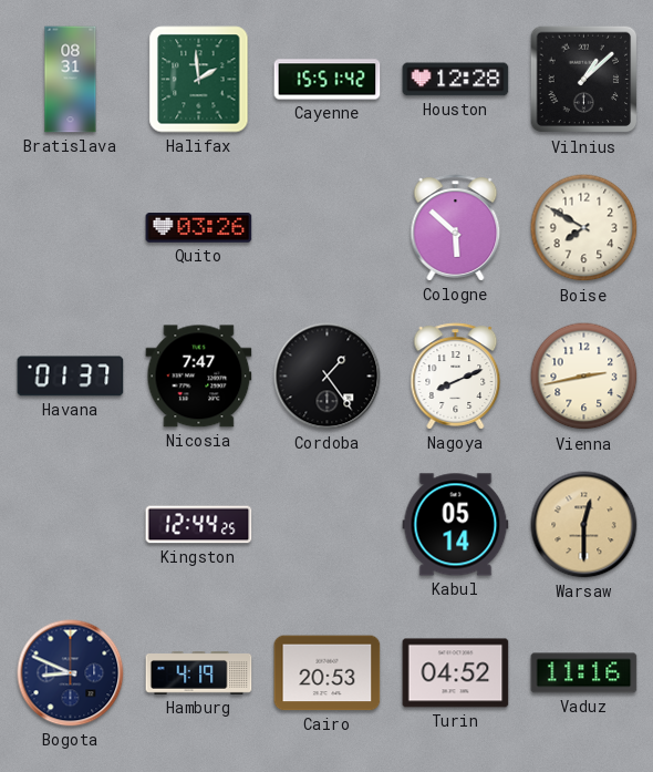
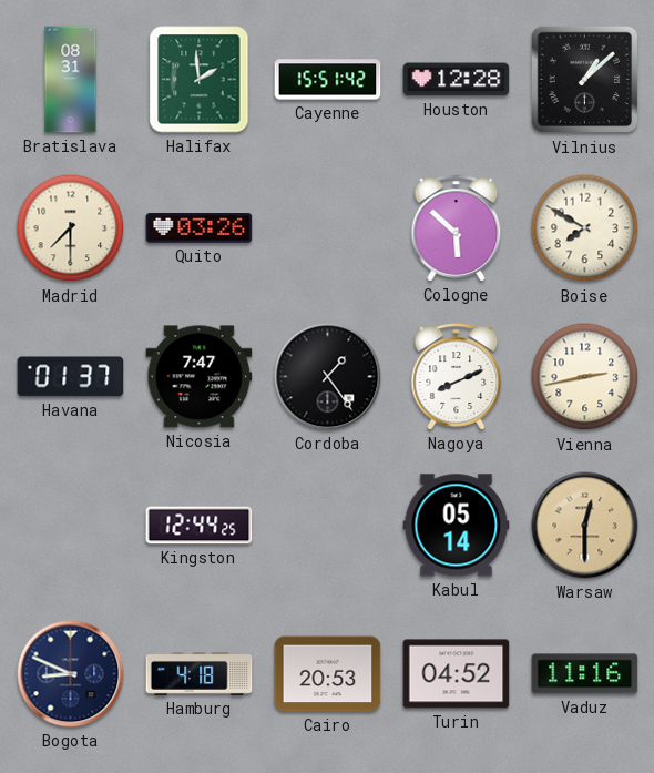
Madrid: none -> 7:30
Hamburg: 4:19 -> 4:18
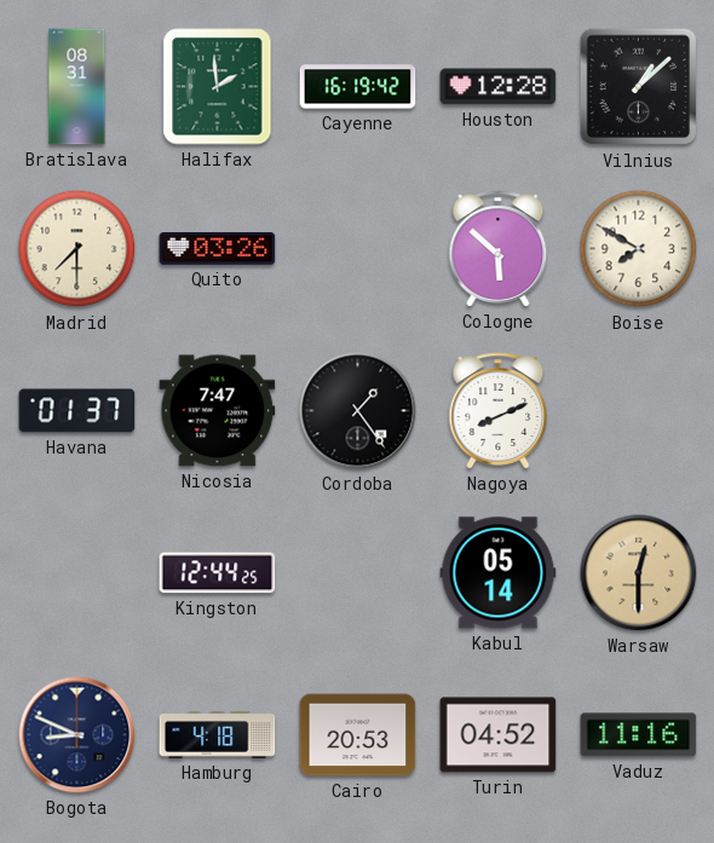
Cayenne: 15:51 -> 16:19
Vienna: 2:43 -> none
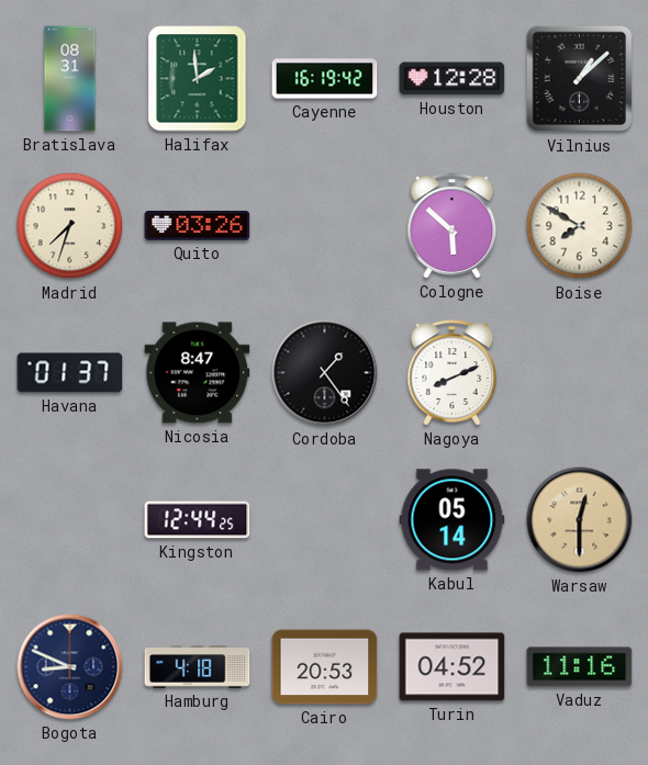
Madrid: 7:30 -> 7:33
Nicosia: 7:47 -> 8:47
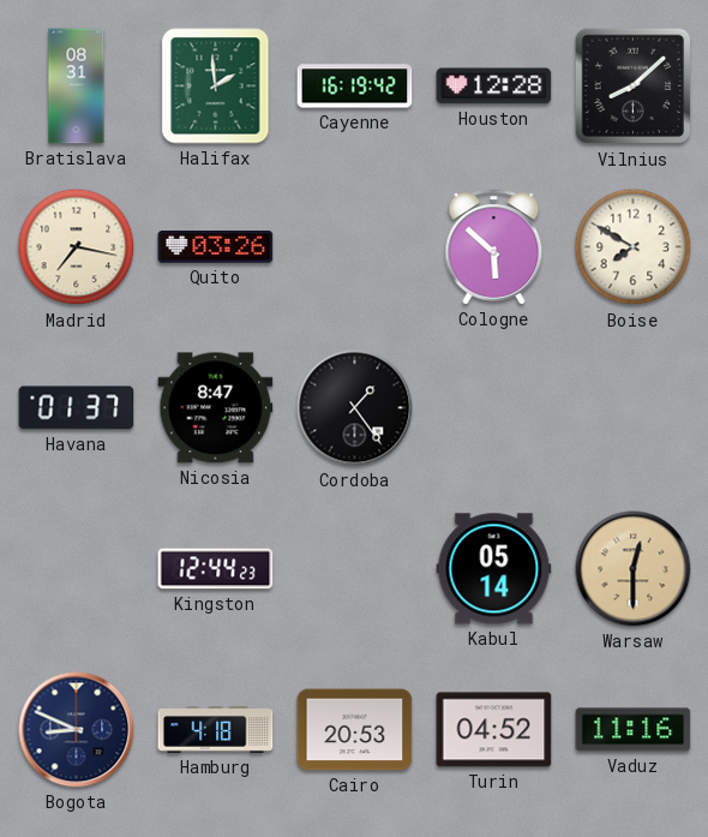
Vilnius: 1:08 -> 8:08
Madrid: 7:33 -> 7:17
Nagoya: 8:11 -> none
Kingston: 12:44:25 -> 12:44:23
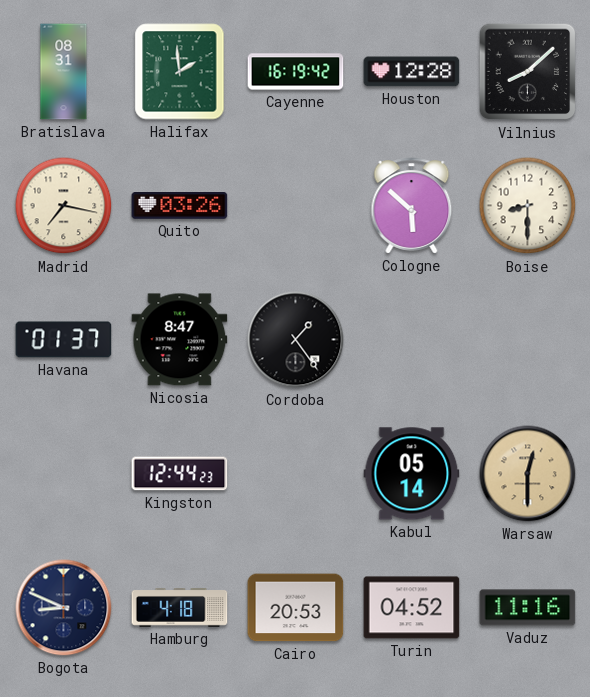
Boise: 7:50 -> 8:30
